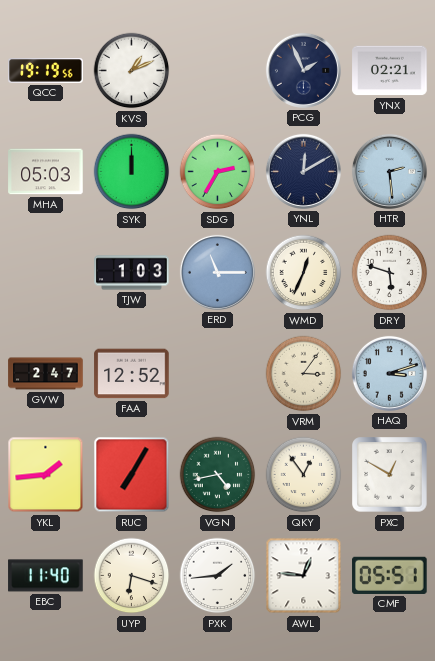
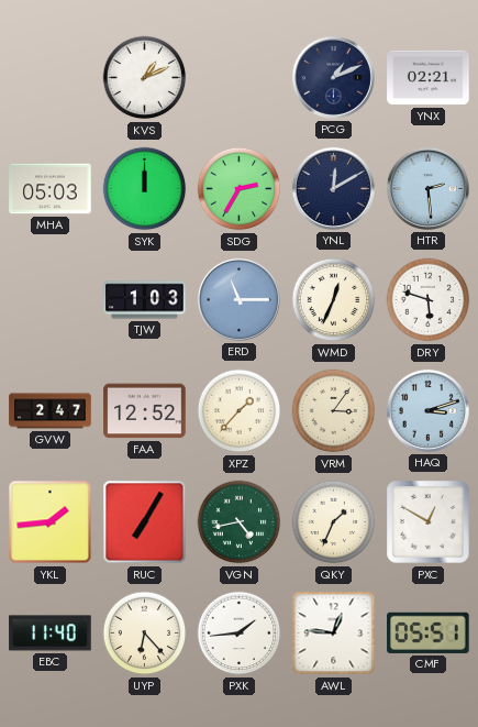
QCC: 19:19 -> none
PCG: 1:56 -> 1:11
XPZ: none -> 1:37
QKY: 12:54 -> 1:34
UYP: 6:18 -> 6:23
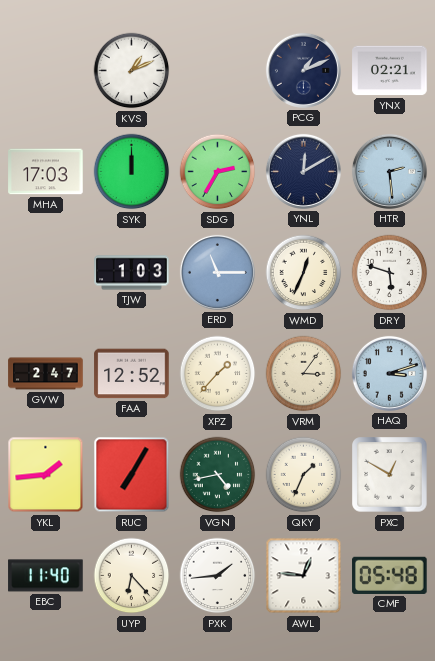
MHA: 05:03 -> 17:03
CMF: 05:51 -> 05:48
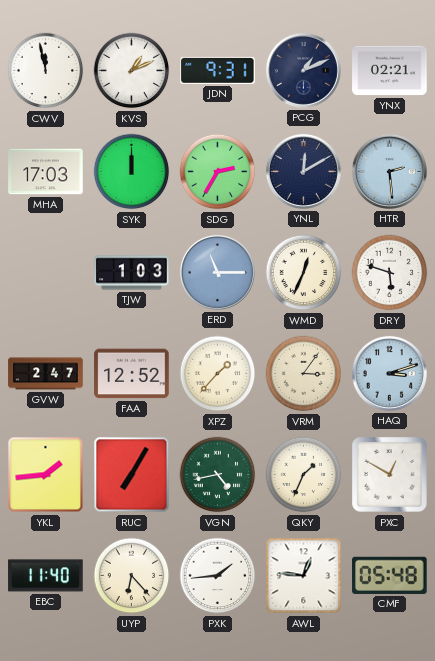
CWV: none -> 11:58
JDN: none -> 9:31
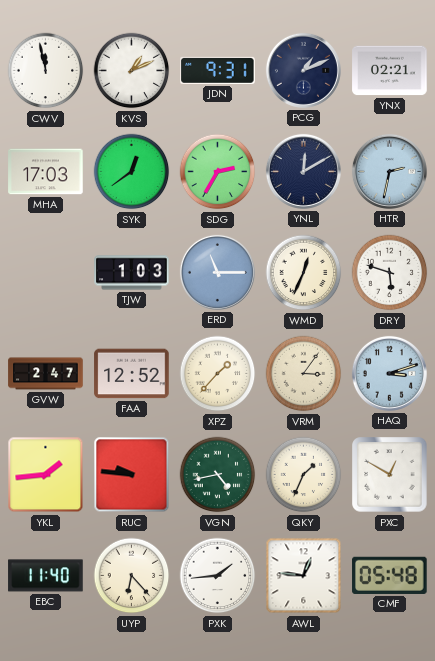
SYK: 12:00 -> 12:39
HTR: 2:29 -> 2:32
RUC: 7:05 -> 9:46
